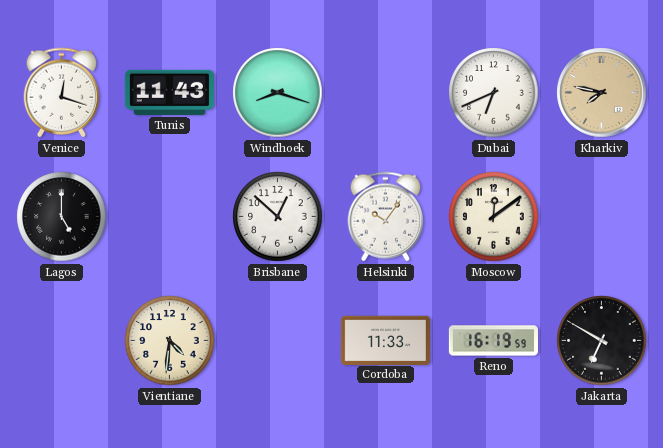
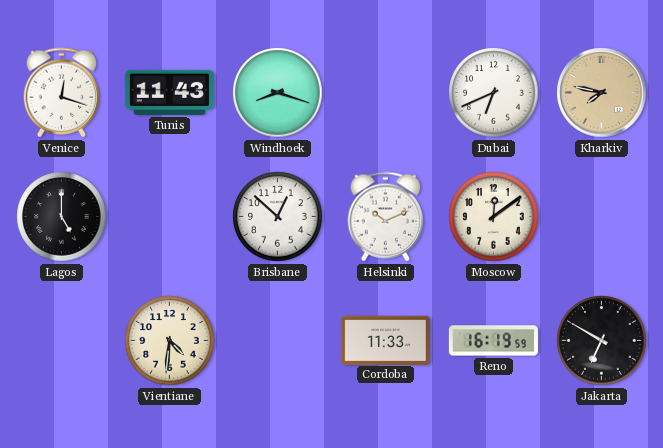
Helsinki: 10:06 -> 10:11
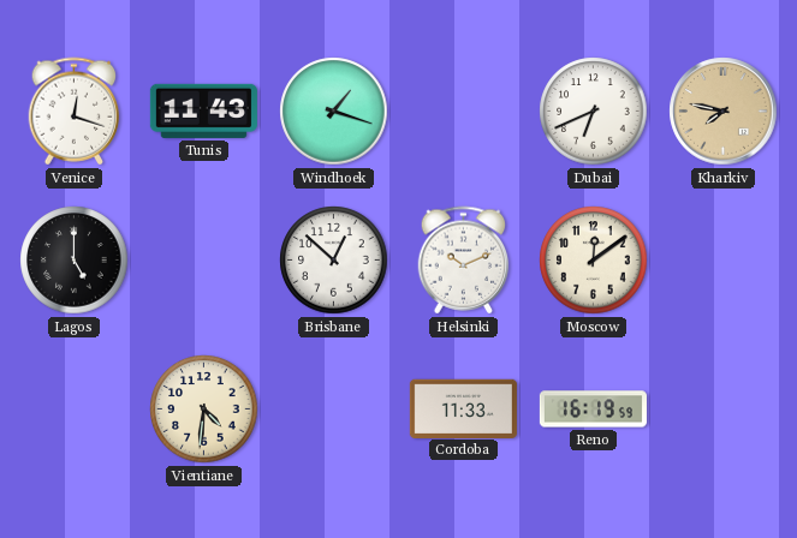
Windhoek: 8:18 -> 1:18
Jakarta: 6:50 -> none
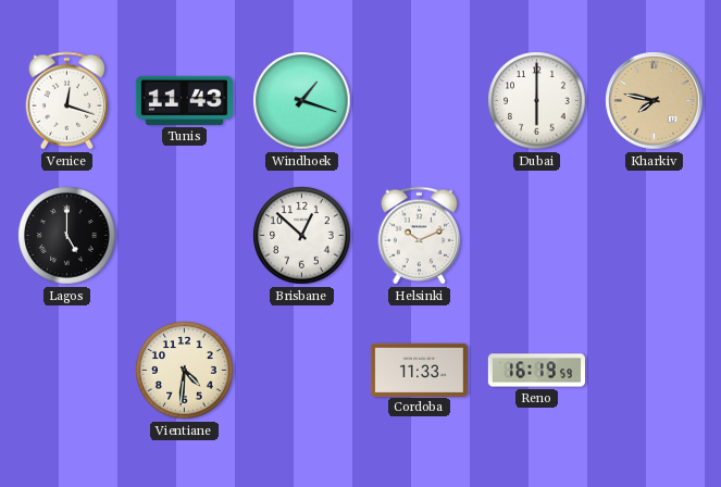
Dubai: 6:41 -> 6:00
Moscow: 12:09 -> none
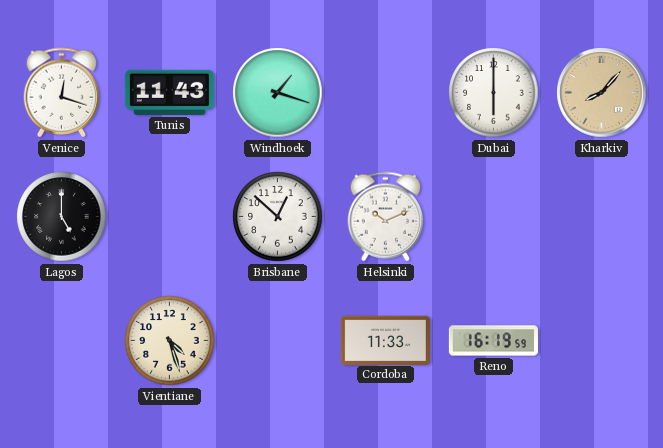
Kharkiv: 7:47 -> 8:07
Vientiane: 4:31 -> 4:27
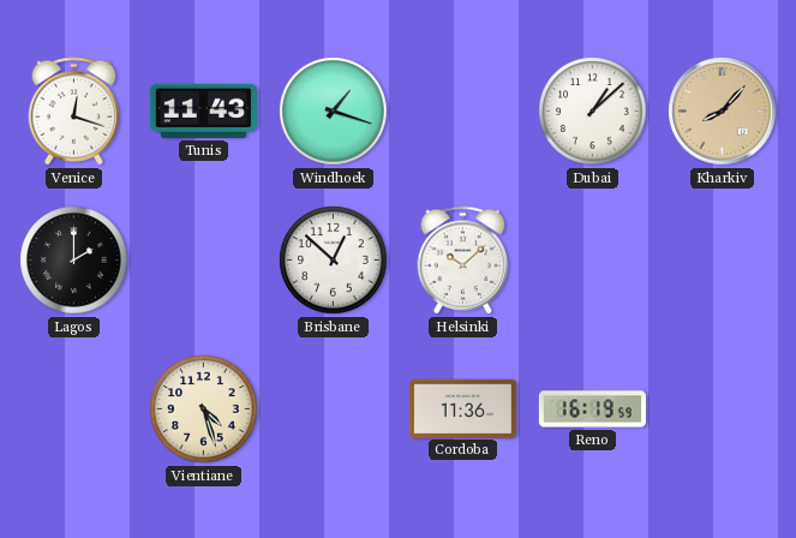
Dubai: 6:00 -> 1:08
Lagos: 5:00 -> 2:00
Helsinki: 10:11 -> 10:08
Cordoba: 11:33 -> 11:36
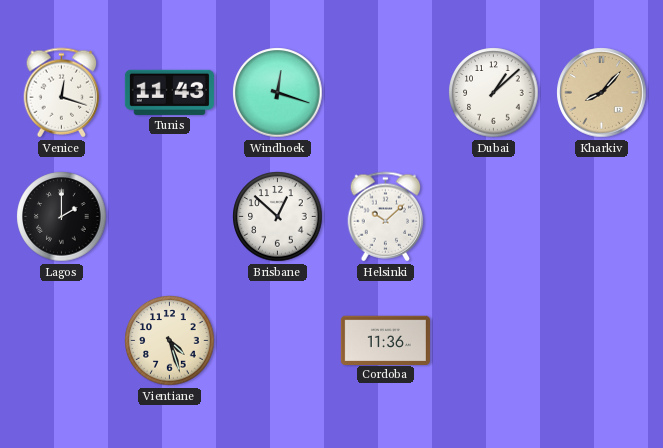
Windhoek: 1:18 -> 12:18
Reno: 16:19 -> none
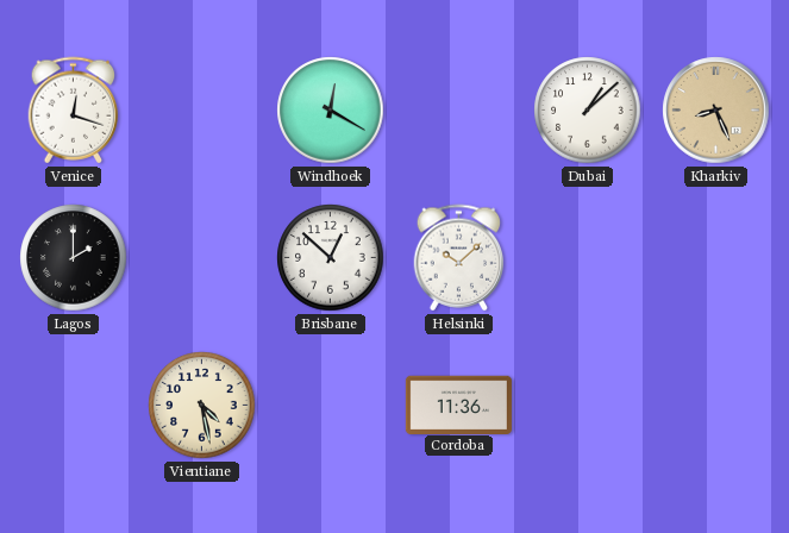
Tunis: 11:43 -> none
Windhoek: 12:18 -> 12:20
Kharkiv: 8:07 -> 8:26
Vientiane: 4:27 -> 4:28
